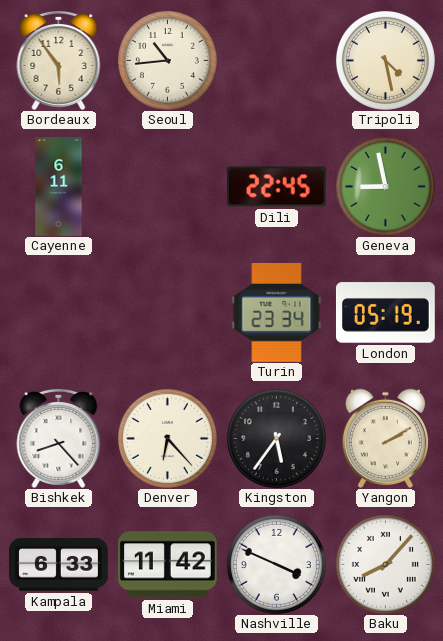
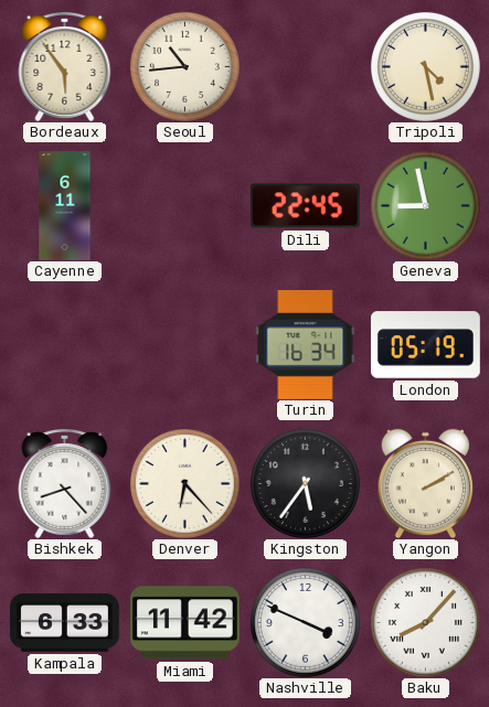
Turin: 23:34 -> 16:34
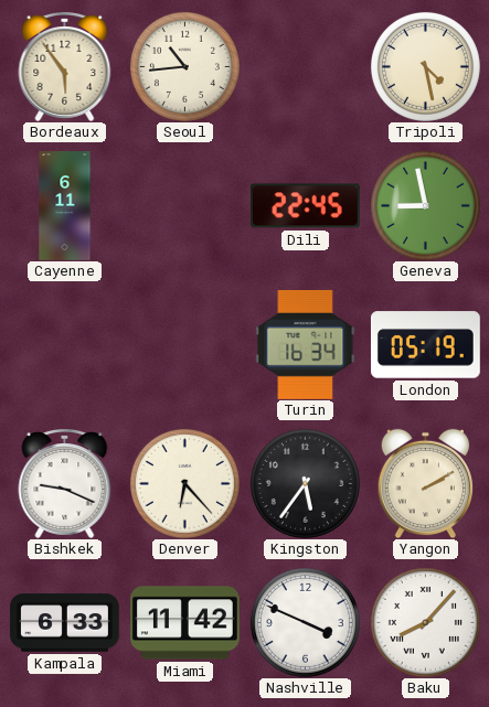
Bishkek: 8:23 -> 9:19
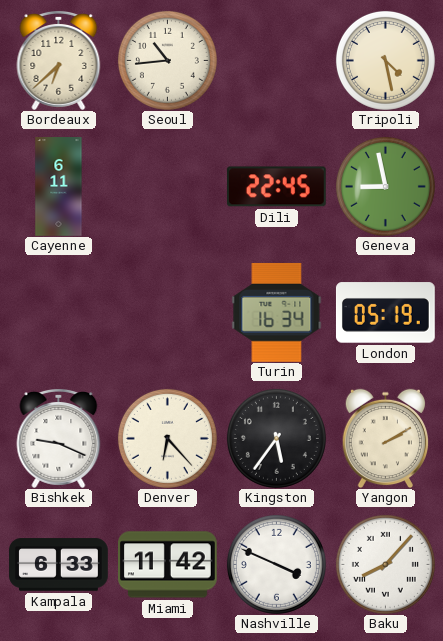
Bordeaux: 5:54 -> 6:38
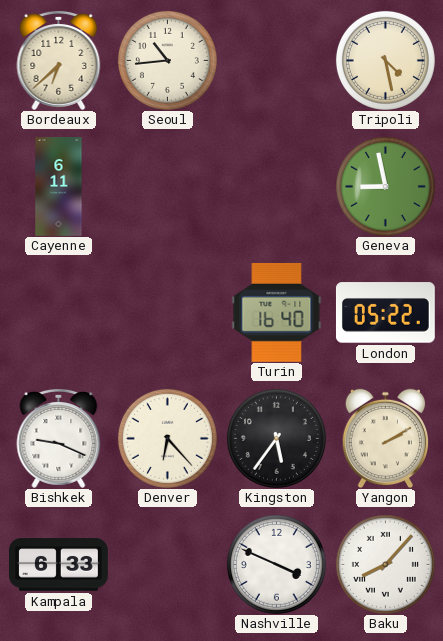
Dili: 22:45 -> none
Turin: 16:34 -> 16:40
London: 05:19 -> 05:22
Miami: 11:42 -> none
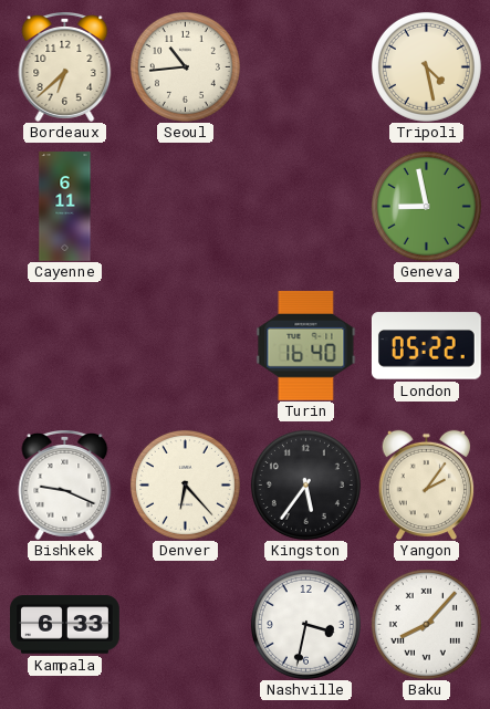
Yangon: 2:10 -> 2:06
Nashville: 3:49 -> 3:32
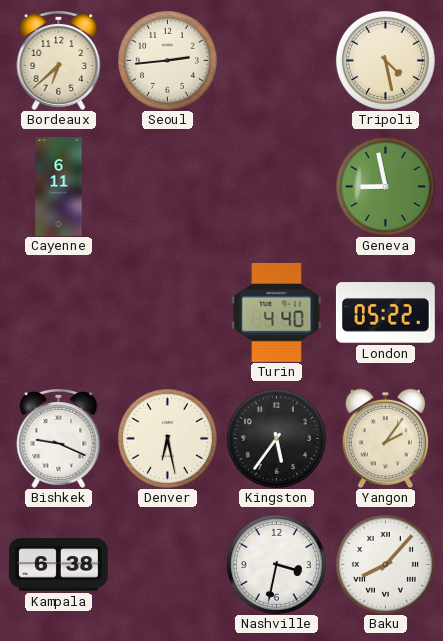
Seoul: 10:44 -> 2:44
Turin: 16:40 -> 4:40
Denver: 6:23 -> 6:28
Kampala: 6:33 -> 6:38
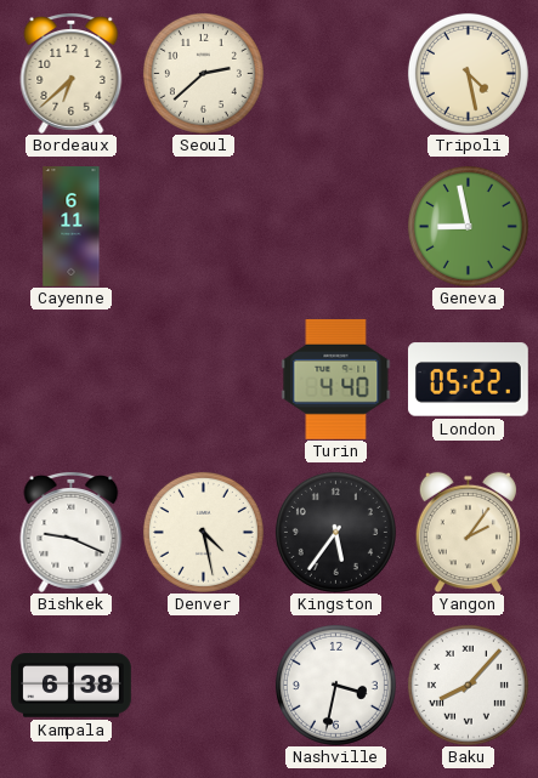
Seoul: 2:44 -> 2:38
Denver: 6:28 -> 4:28
